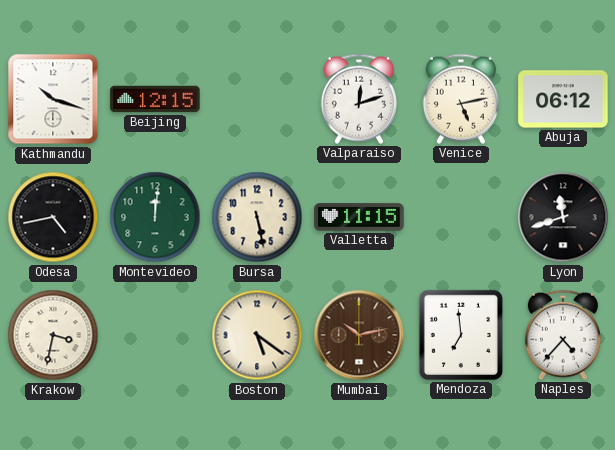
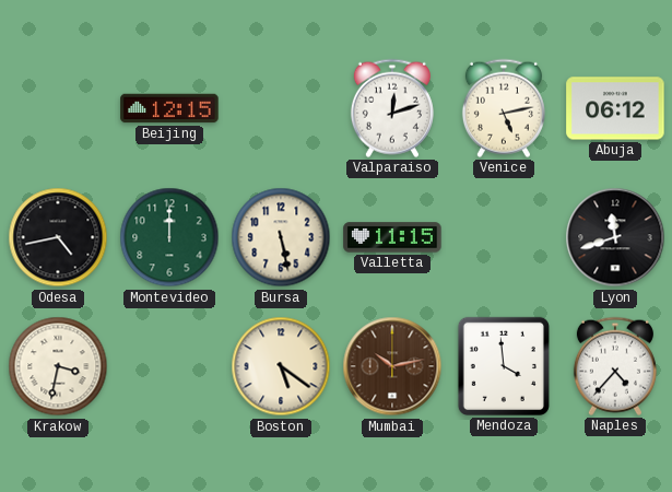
Kathmandu: 10:18 -> none
Montevideo: 12:01 -> 12:00
Mendoza: 6:59 -> 3:59
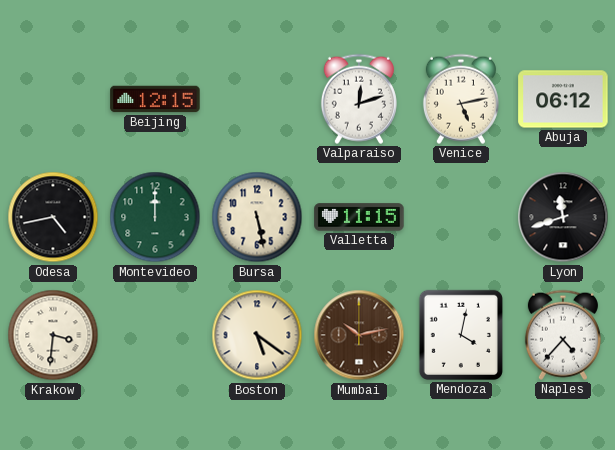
Krakow: 3:32 -> 3:31
Mendoza: 3:59 -> 4:02
